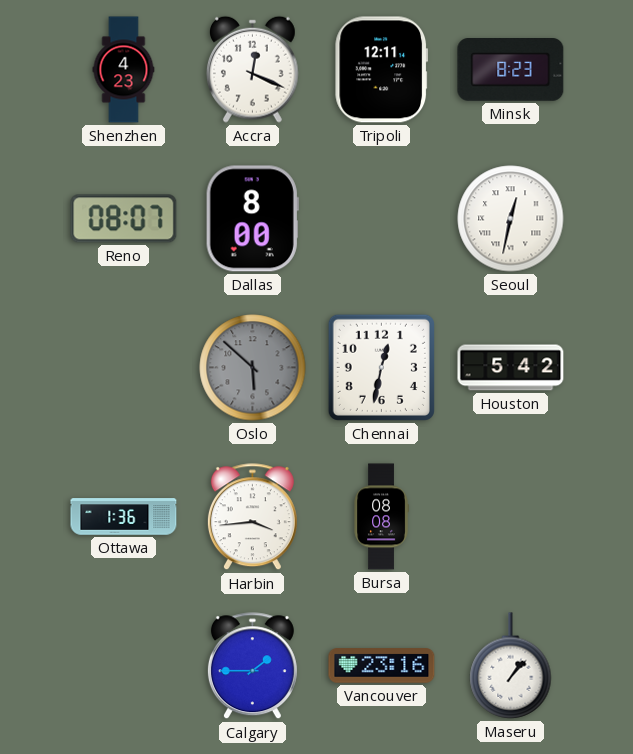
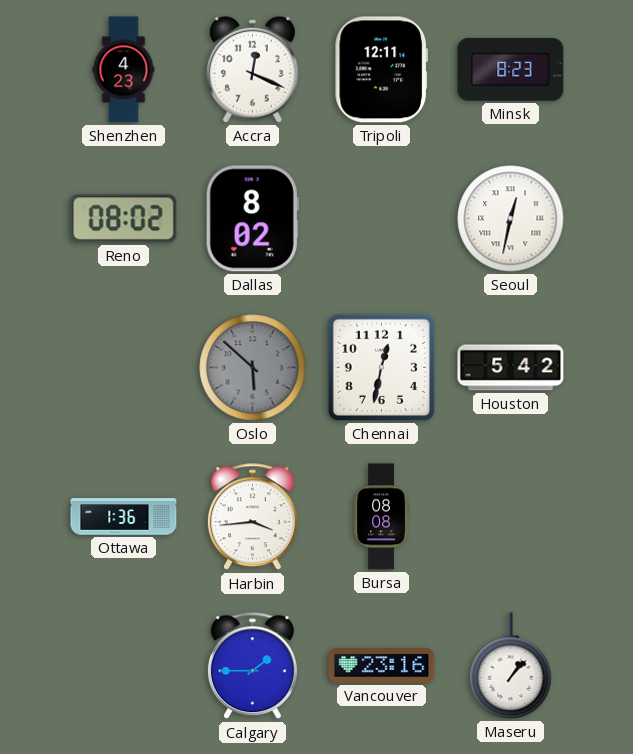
Reno: 08:07 -> 08:02
Dallas: 8:00 -> 8:02
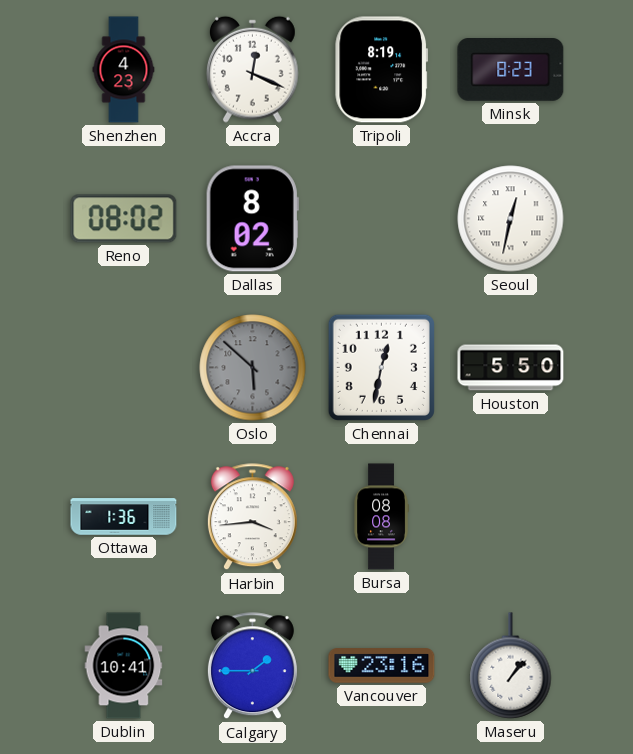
Tripoli: 12:11 -> 8:19
Houston: 5:42 -> 5:50
Dublin: none -> 10:41
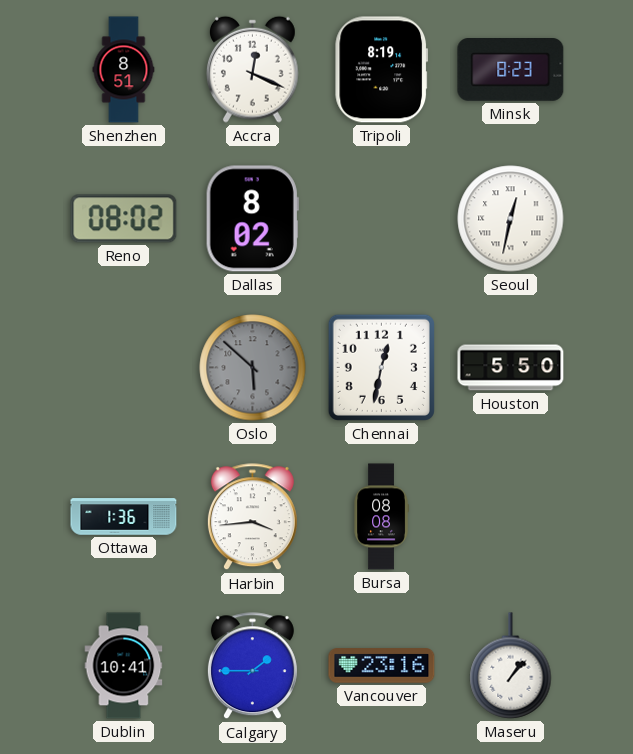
Shenzhen: 4:23 -> 8:51
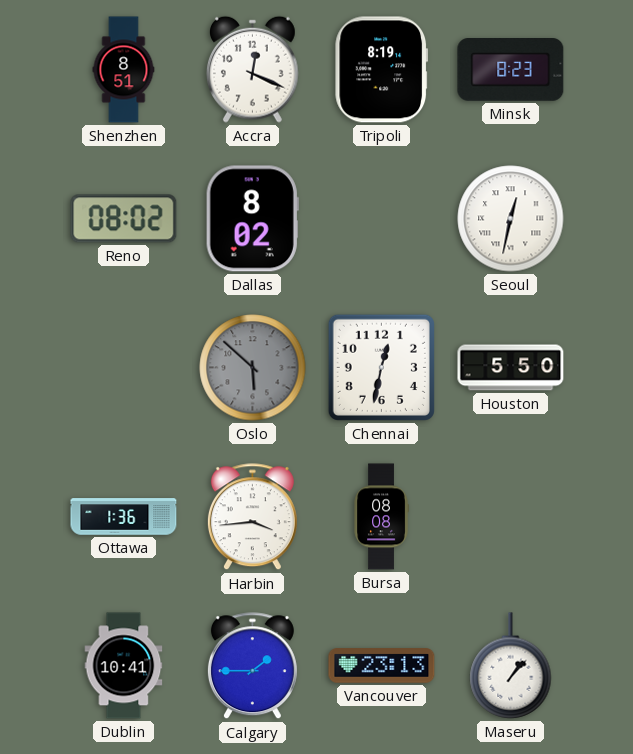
Vancouver: 23:16 -> 23:13
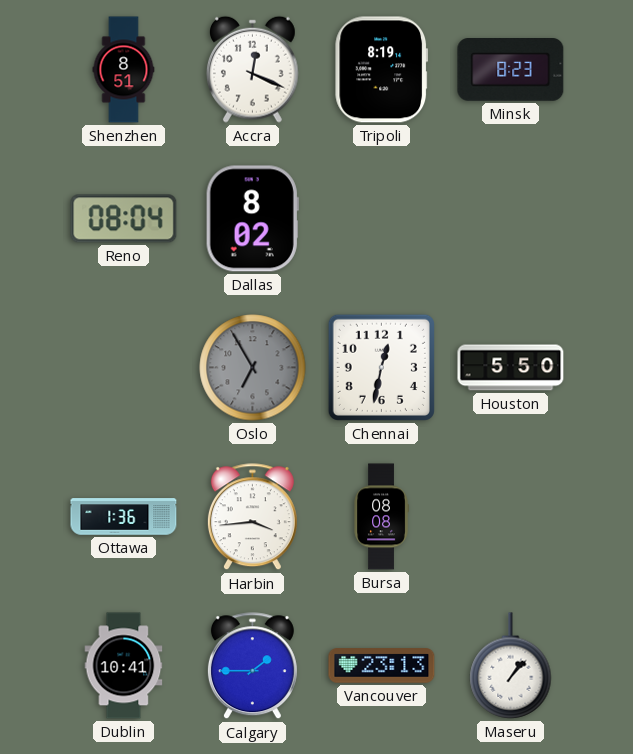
Reno: 08:02 -> 08:04
Seoul: 12:32 -> none
Oslo: 5:52 -> 6:55
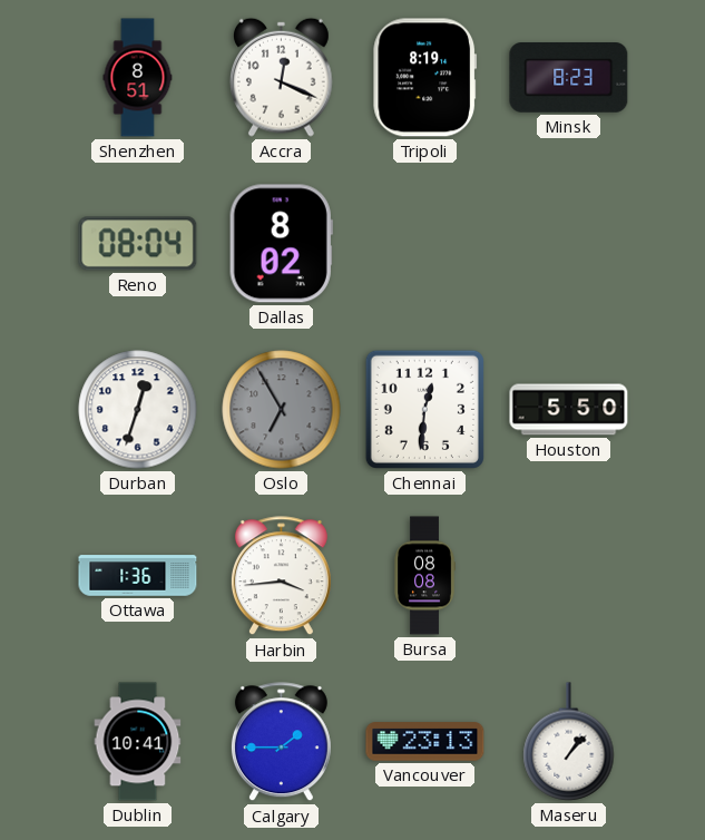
Durban: none -> 12:33
Chennai: 12:32 -> 12:31
